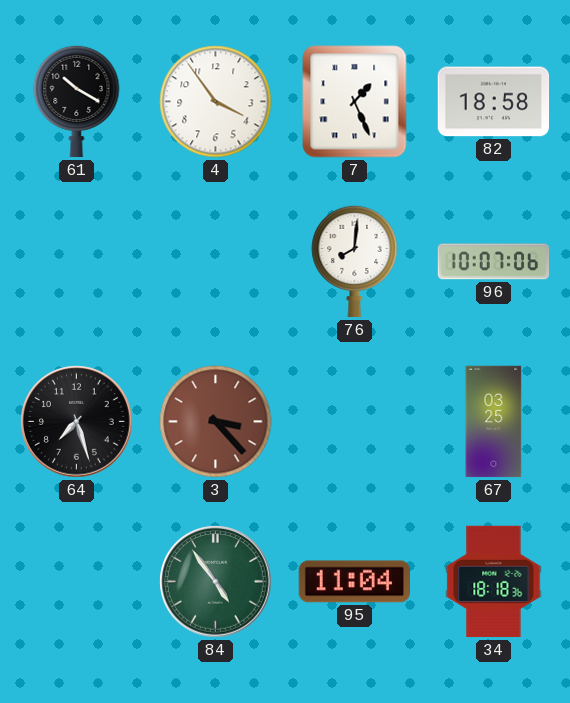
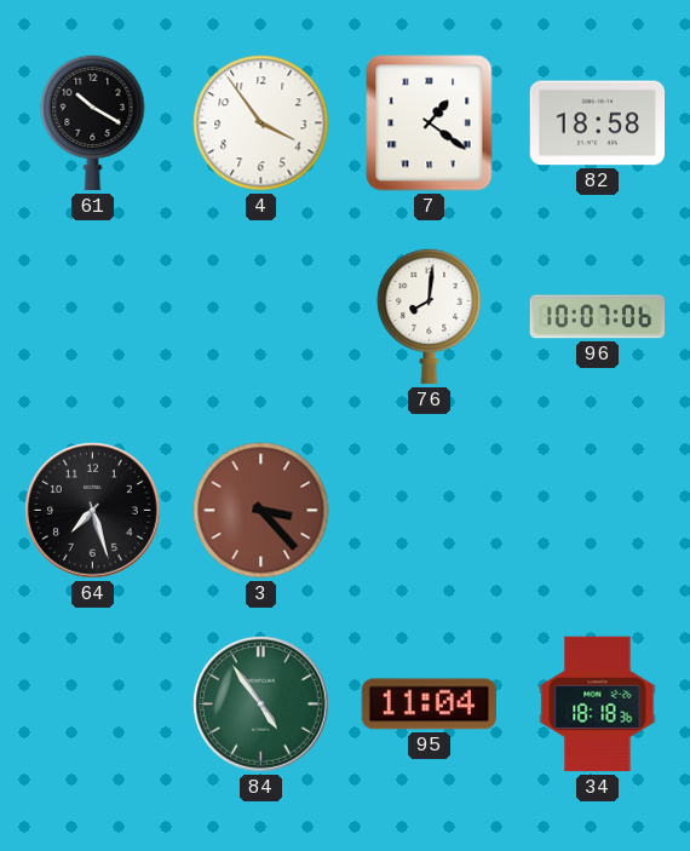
7: 1:26 -> 1:21
67: 03:25 -> none
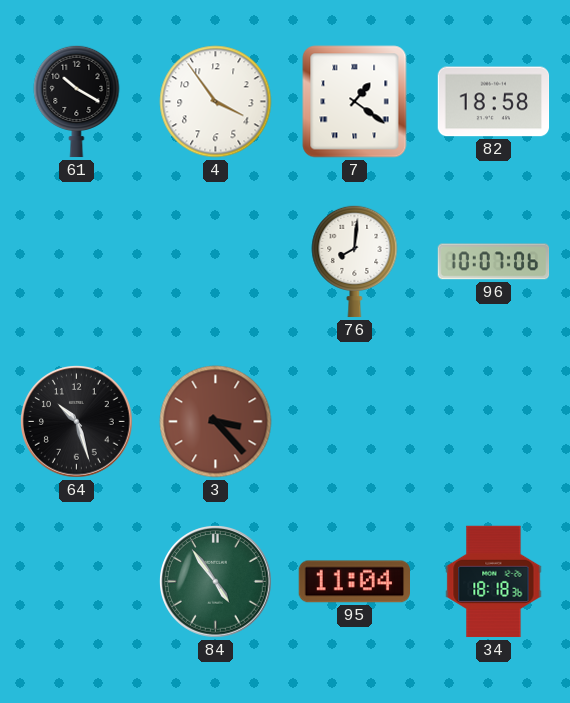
64: 7:27 -> 10:27
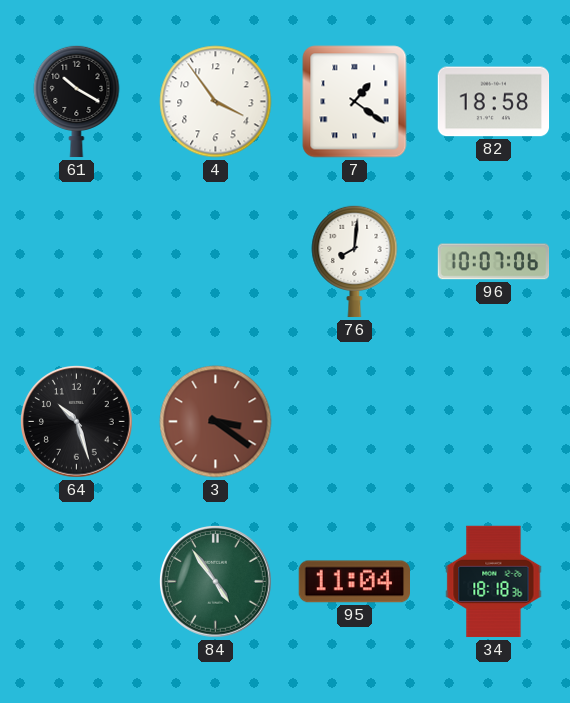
3: 3:23 -> 3:21
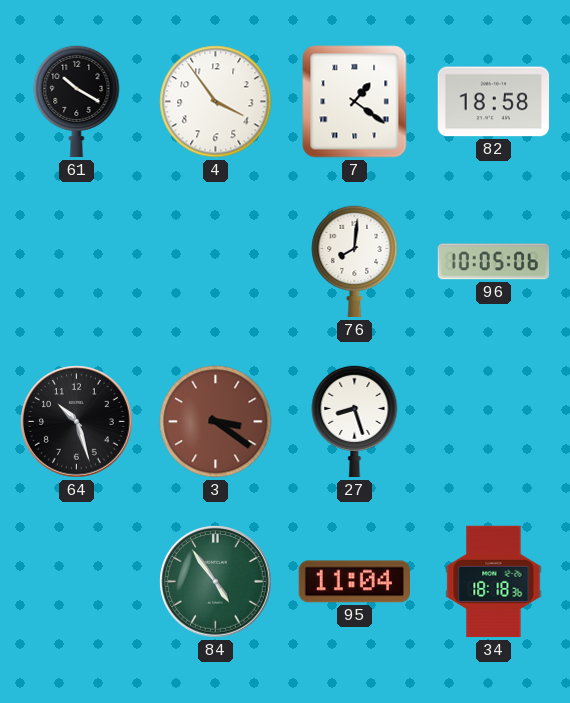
96: 10:07 -> 10:05
27: none -> 8:27
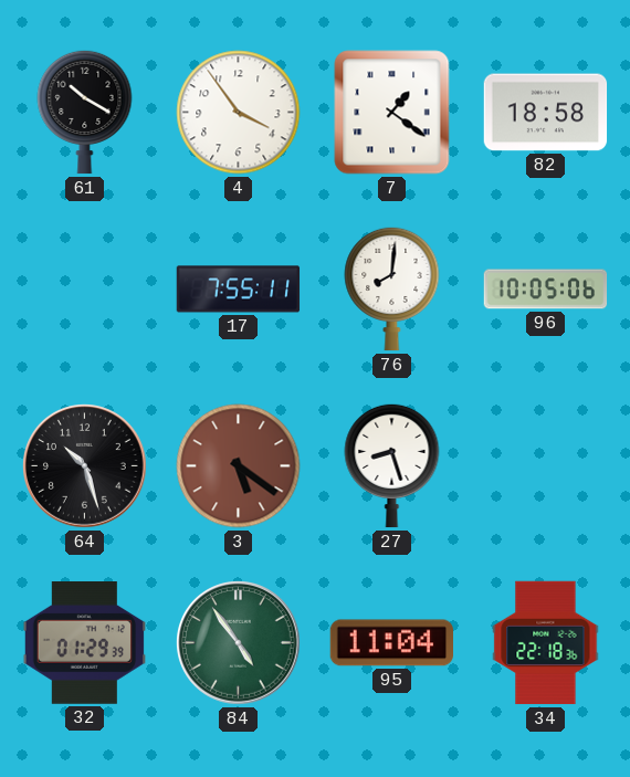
17: none -> 7:55
3: 3:21 -> 5:21
32: none -> 01:29
34: 18:18 -> 22:18
